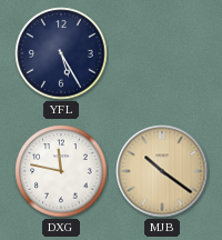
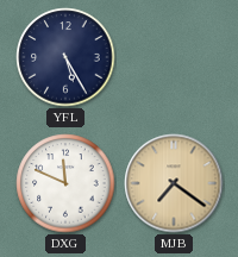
DXG: 11:47 -> 11:49
MJB: 10:21 -> 7:21
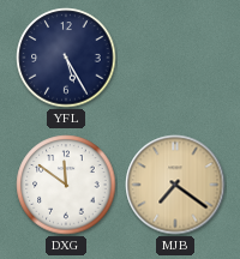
DXG: 11:49 -> 11:51
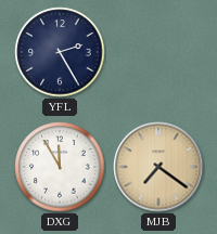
YFL: 5:25 -> 2:25
DXG: 11:51 -> 11:55
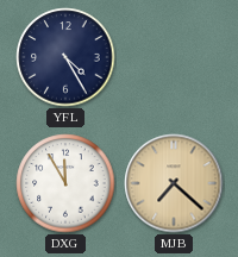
YFL: 2:25 -> 4:25
MJB: 7:21 -> 7:22
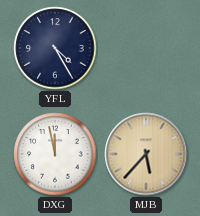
DXG: 11:55 -> 11:58
MJB: 7:22 -> 5:37
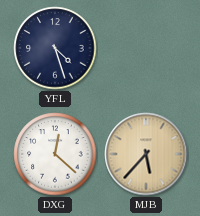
YFL: 4:25 -> 4:27
DXG: 11:58 -> 12:22
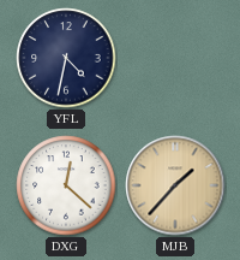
YFL: 4:27 -> 4:32
MJB: 5:37 -> 1:37
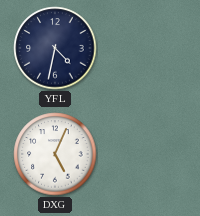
DXG: 12:22 -> 5:04
MJB: 1:37 -> none
